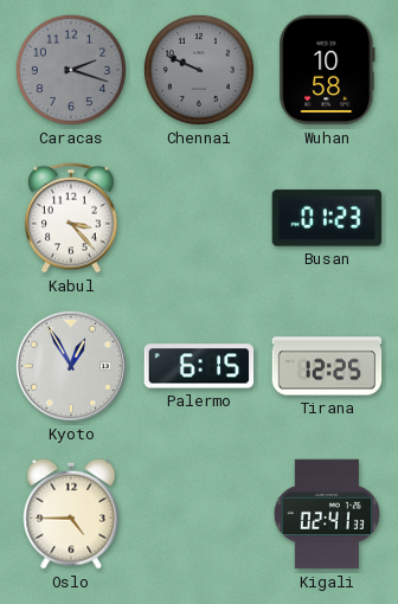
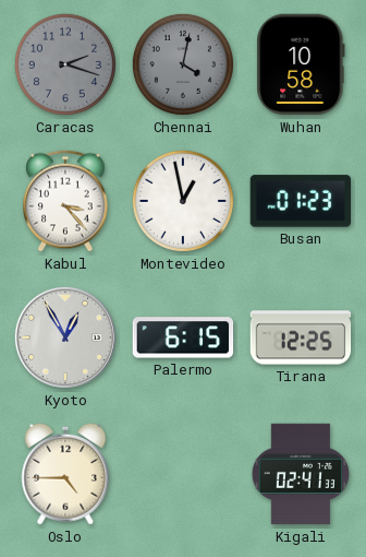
Chennai: 9:49 -> 4:02
Montevideo: none -> 12:58
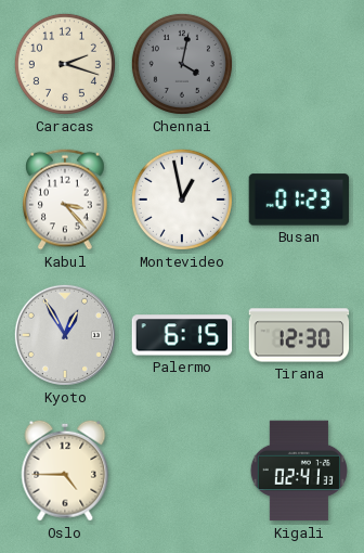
Caracas dial: grey -> cream
Wuhan: 10:58 -> none
Tirana: 12:25 -> 12:30
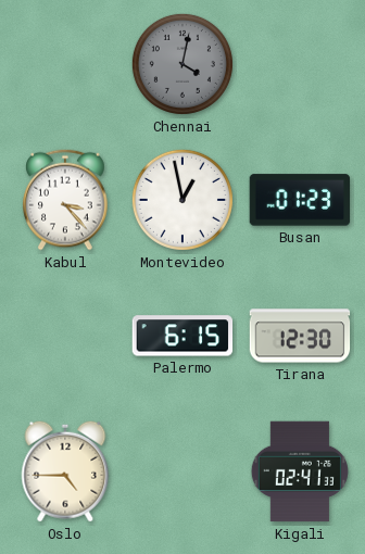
Caracas: 2:18 -> none
Kyoto: 12:55 -> none
